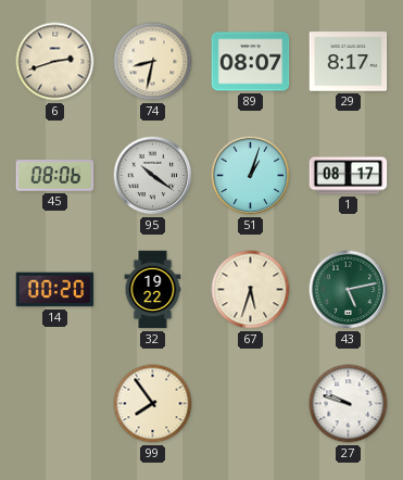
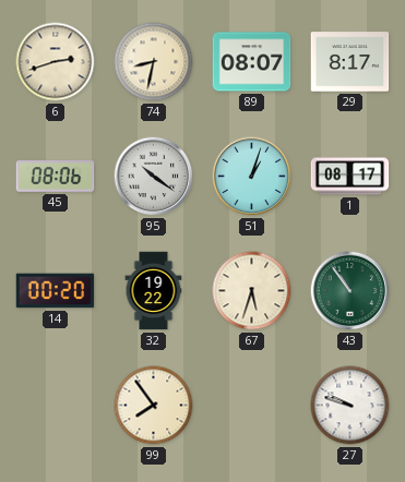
43: 5:13 -> 10:54
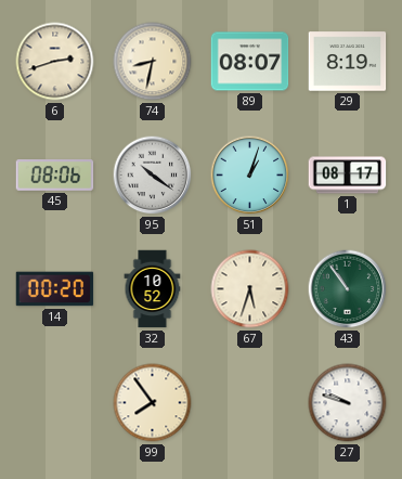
29: 8:17 -> 8:19
32: 19:22 -> 10:52
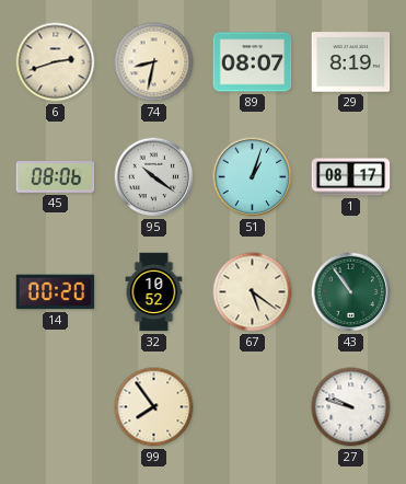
67: 5:33 -> 5:21
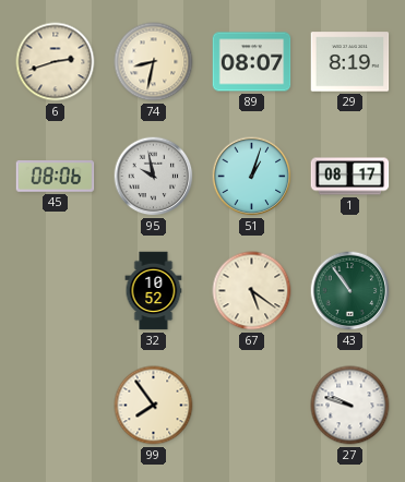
95: 10:21 -> 9:58
14: 00:20 -> none
